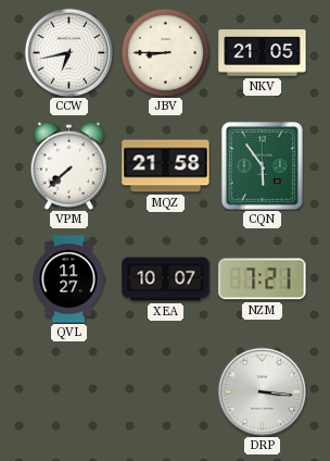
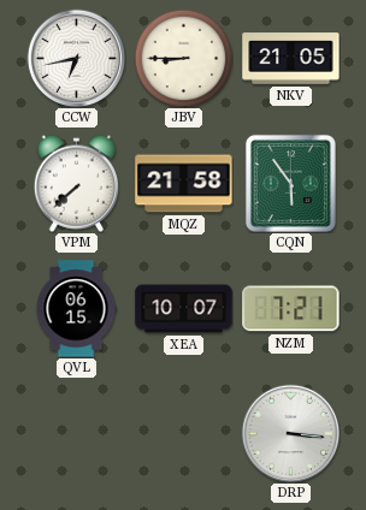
QVL: 11:27 -> 06:15
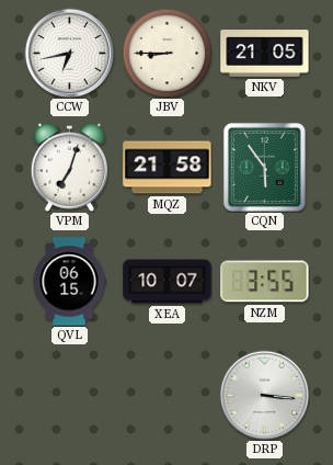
VPM: 7:38 -> 7:03
NZM: 7:21 -> 3:55
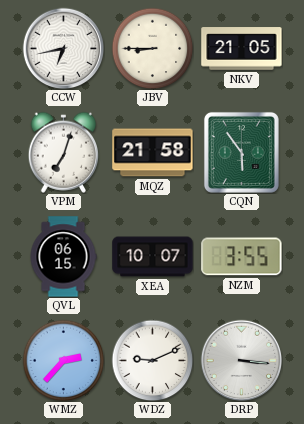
WMZ: none -> 2:37
WDZ: none -> 9:11
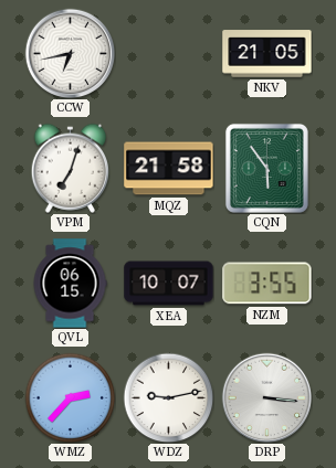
JBV: 8:45 -> none
WDZ: 9:11 -> 9:13
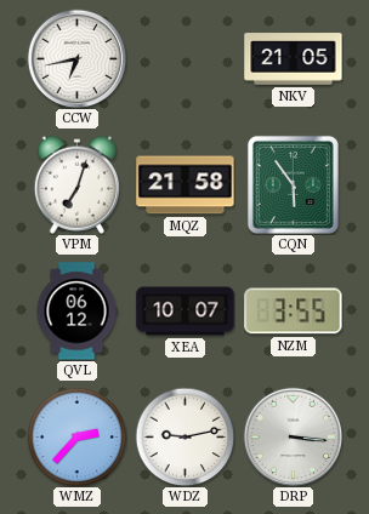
QVL: 06:15 -> 06:12
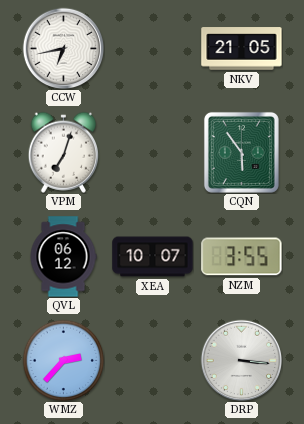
MQZ: 21:58 -> none
WDZ: 9:13 -> none
